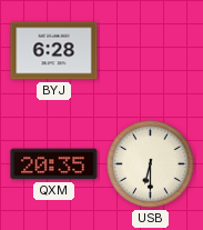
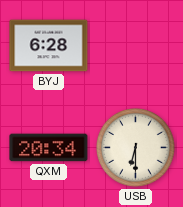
QXM: 20:35 -> 20:34
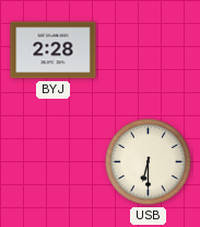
BYJ: 6:28 -> 2:28
QXM: 20:34 -> none
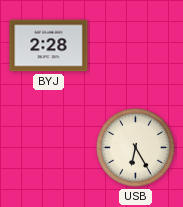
USB: 6:30 -> 6:25
